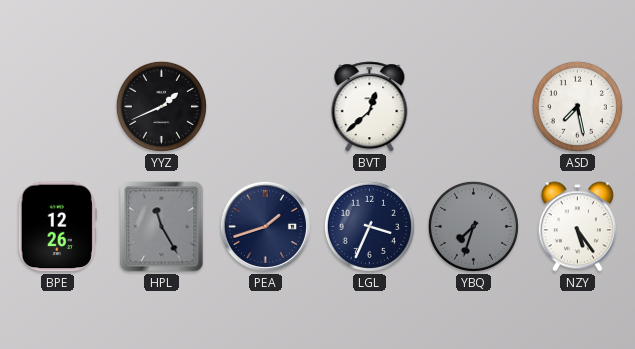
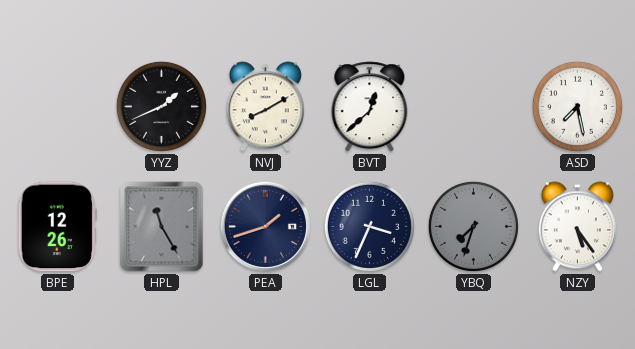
NVJ: none -> 8:10
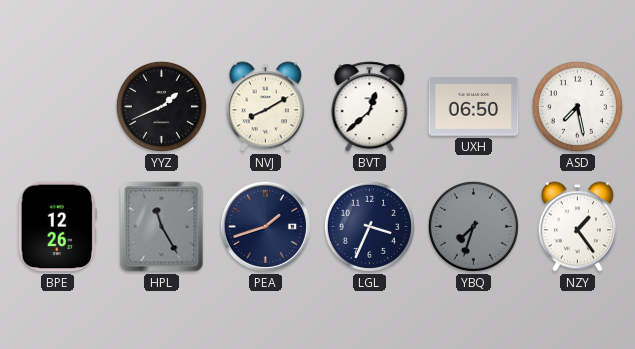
UXH: none -> 06:50
NZY: 5:24 -> 1:24
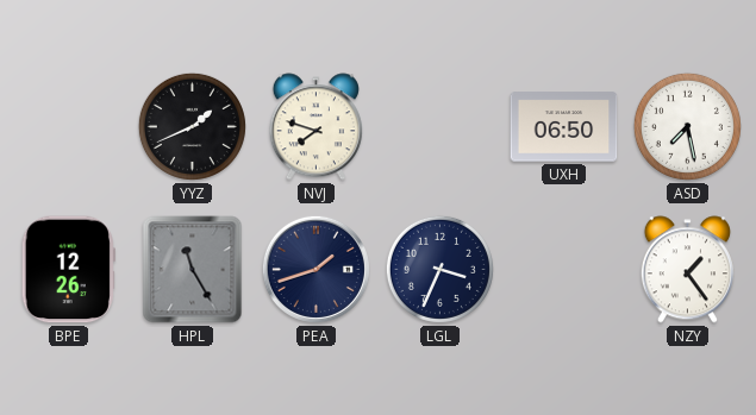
NVJ: 8:10 -> 7:48
BVT: 12:38 -> none
YBQ: 7:33 -> none
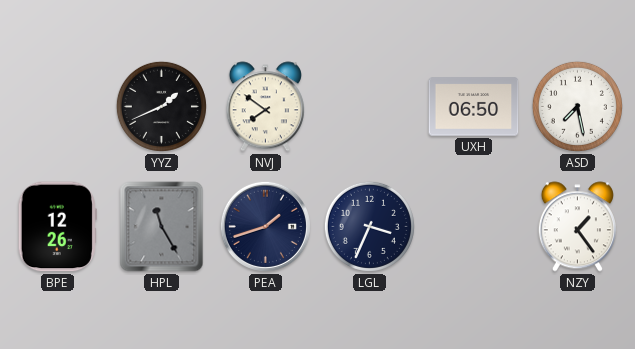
NVJ: 7:48 -> 7:51
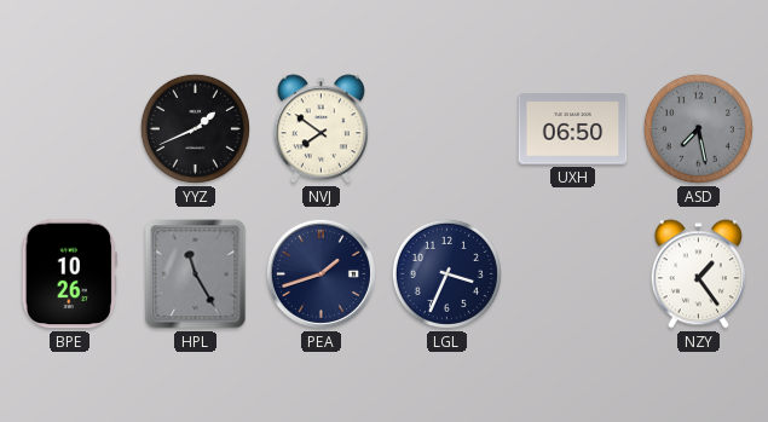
ASD dial: white -> grey
BPE: 12:26 -> 10:26
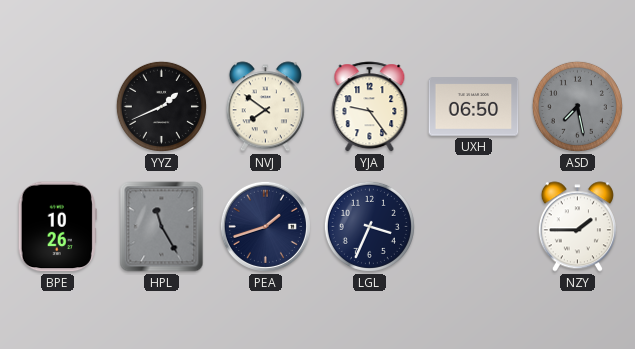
YJA: none -> 9:24
NZY: 1:24 -> 1:45
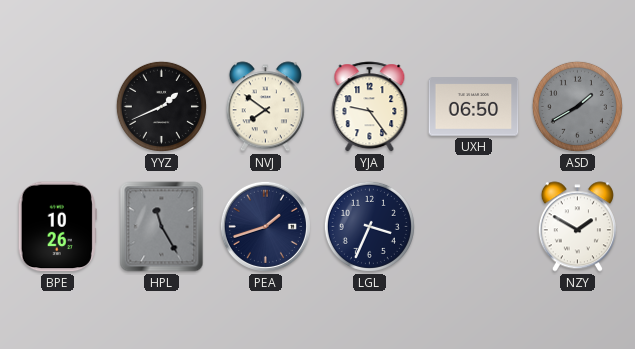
ASD: 7:28 -> 1:40
NZY: 1:45 -> 1:50
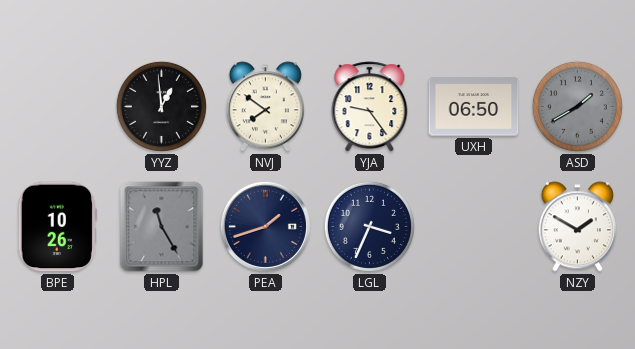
YYZ: 1:41 -> 12:59
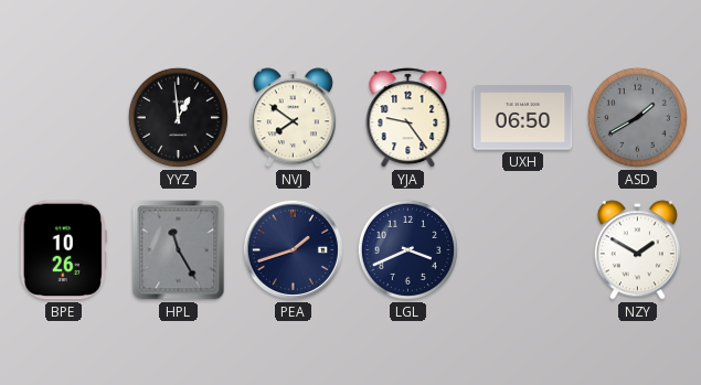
LGL: 3:34 -> 3:41
